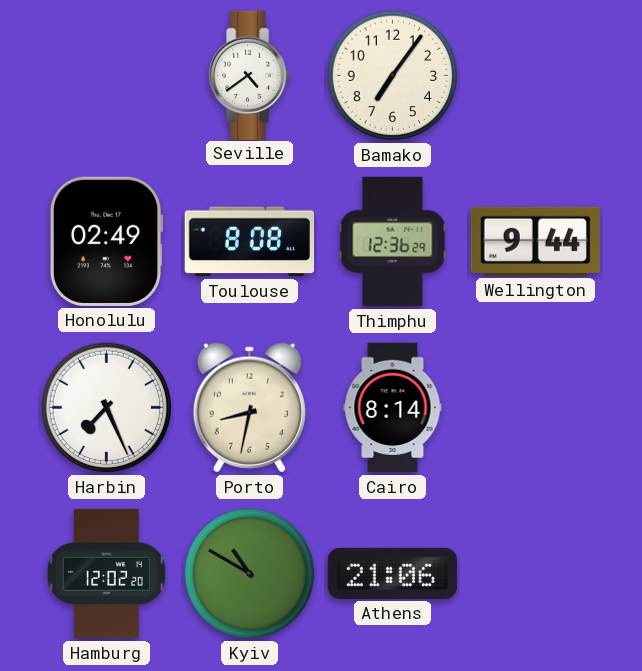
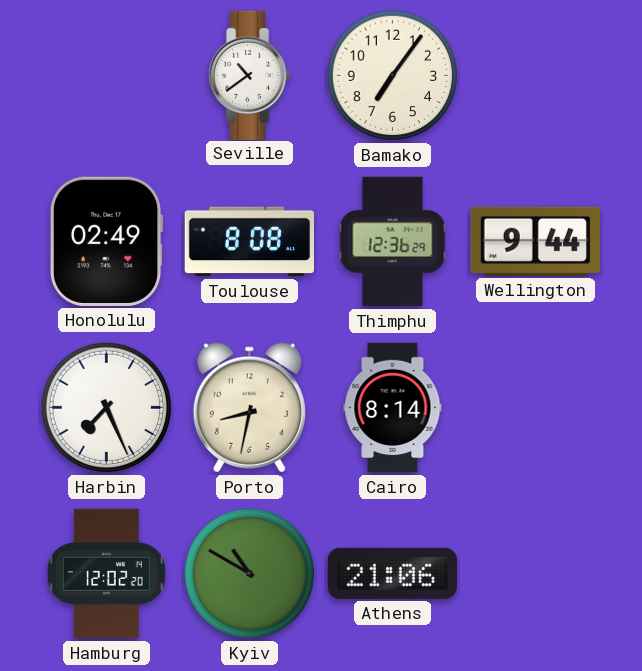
Seville: 4:39 -> 10:39
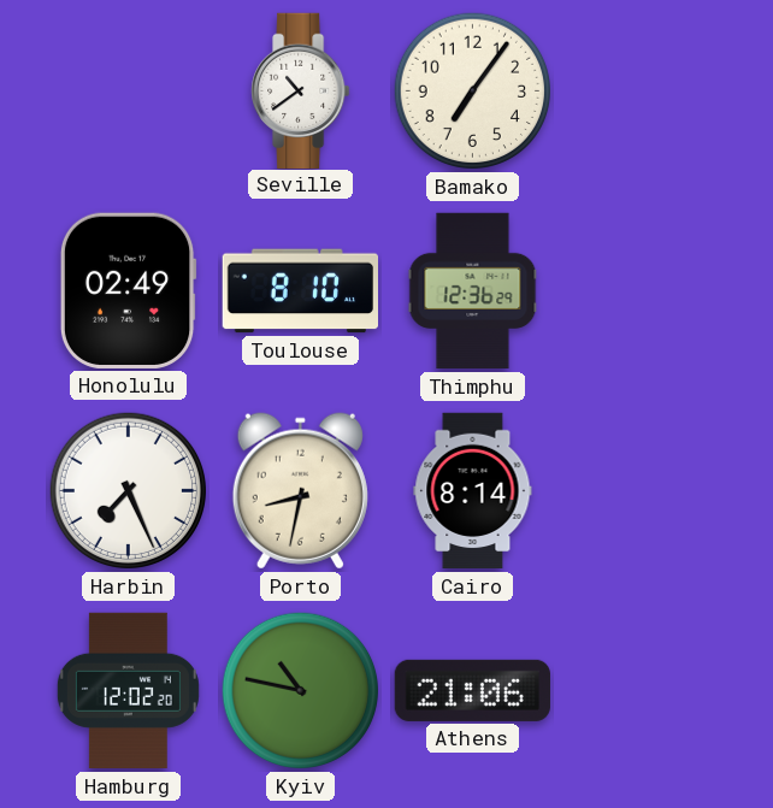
Toulouse: 8:08 -> 8:10
Wellington: 9:44 -> none
Kyiv: 10:50 -> 10:47
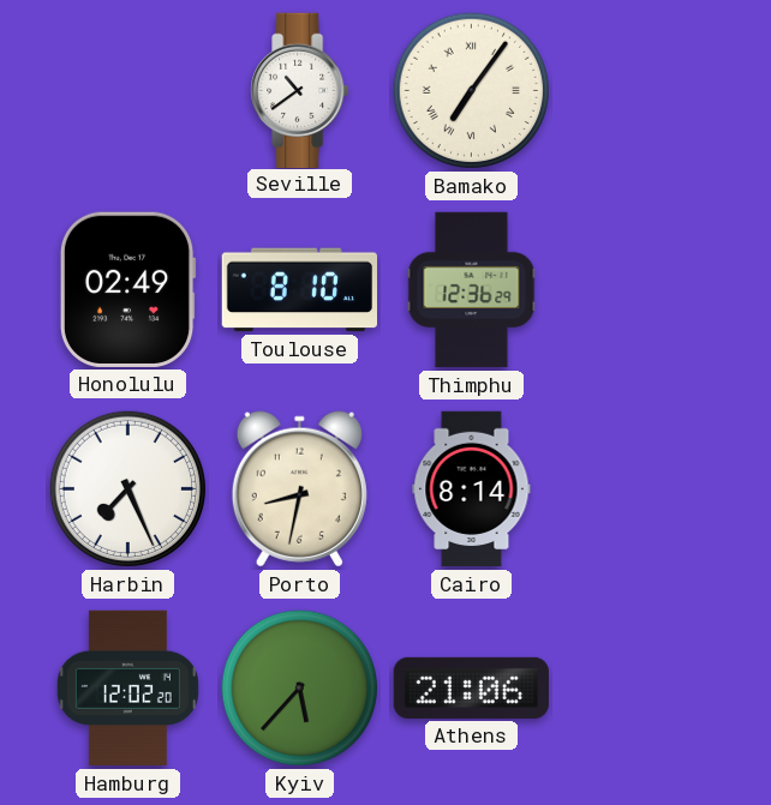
Bamako numerals: Arabic -> Roman
Kyiv: 10:47 -> 5:37
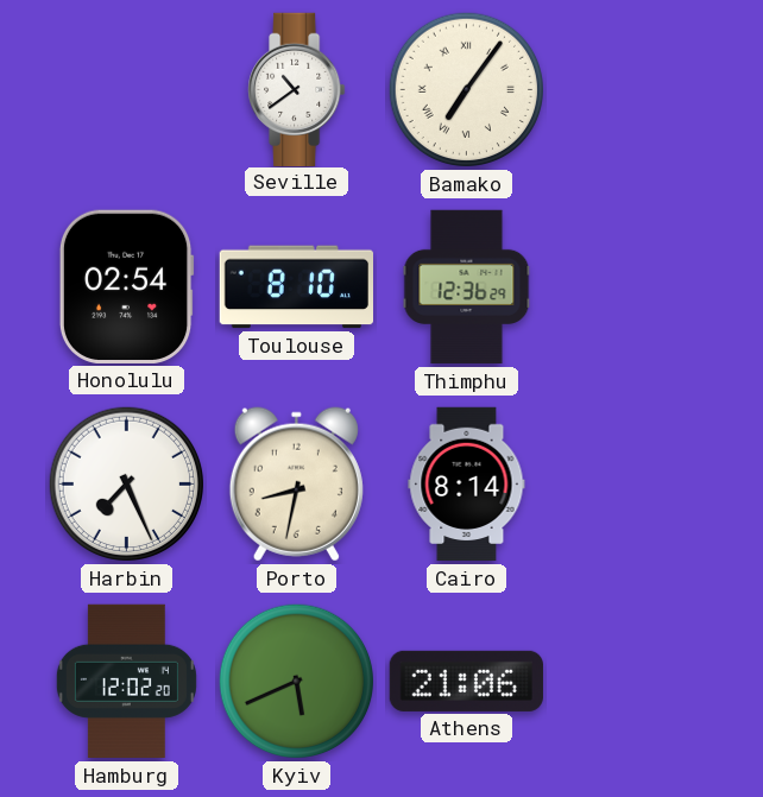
Honolulu: 02:49 -> 02:54
Kyiv: 5:37 -> 5:41
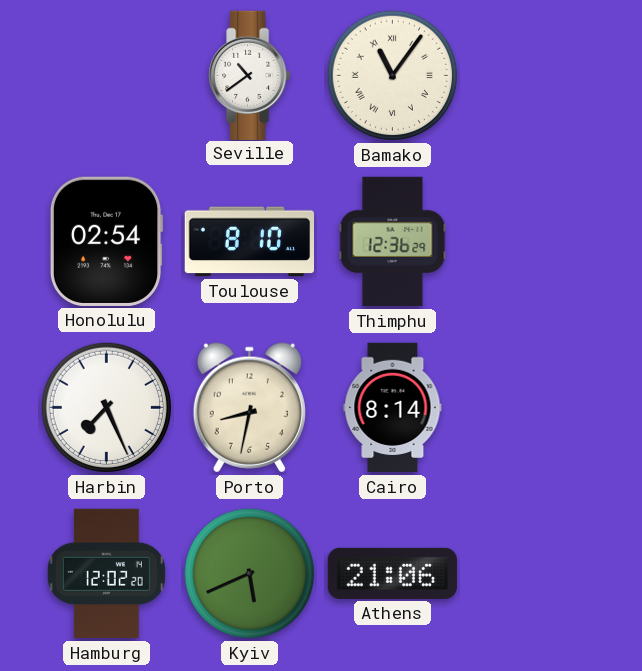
Bamako: 7:06 -> 11:06
